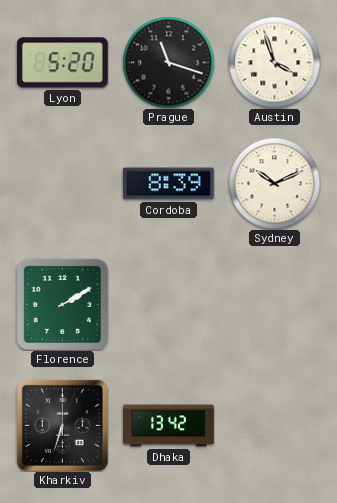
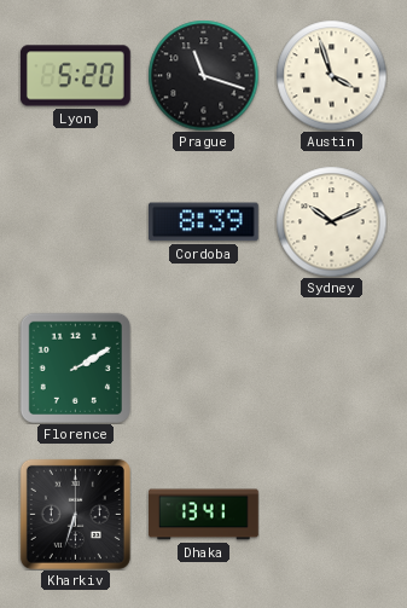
Dhaka: 13:42 -> 13:41
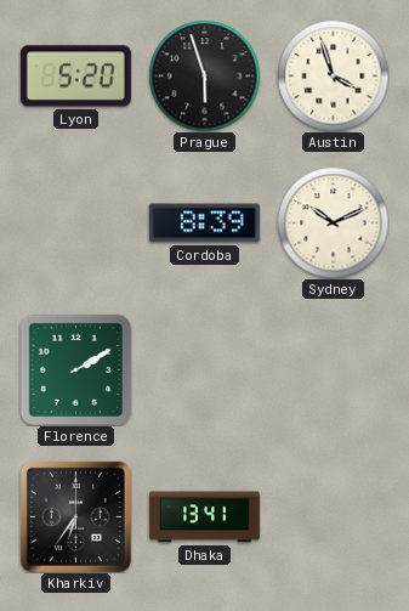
Prague: 11:18 -> 5:57
Kharkiv: 6:33 -> 6:36
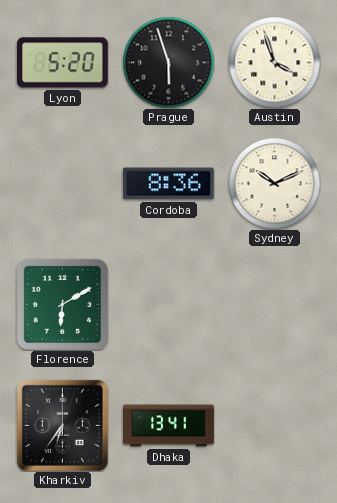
Cordoba: 8:39 -> 8:36
Florence: 2:10 -> 6:10
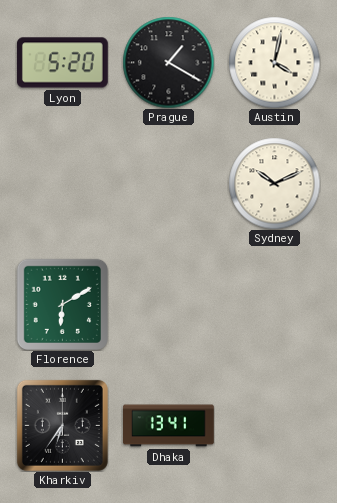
Prague: 5:57 -> 1:20
Austin: 3:57 -> 4:02
Cordoba: 8:36 -> none
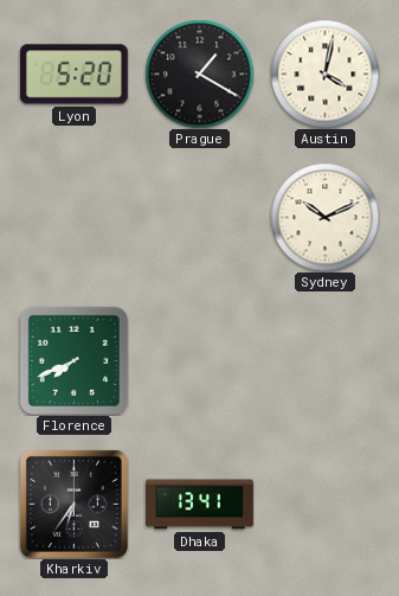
Florence: 6:10 -> 7:41
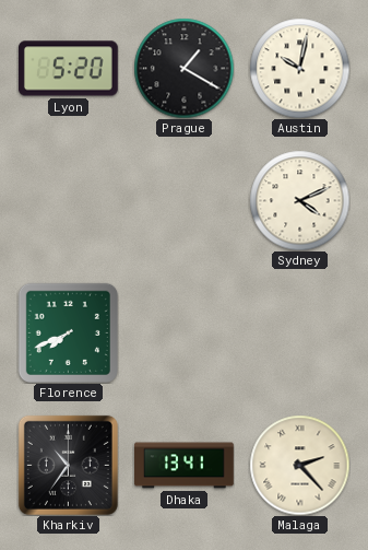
Austin: 4:02 -> 10:02
Sydney: 10:11 -> 4:11
Kharkiv: 6:36 -> 10:36
Malaga: none -> 2:23
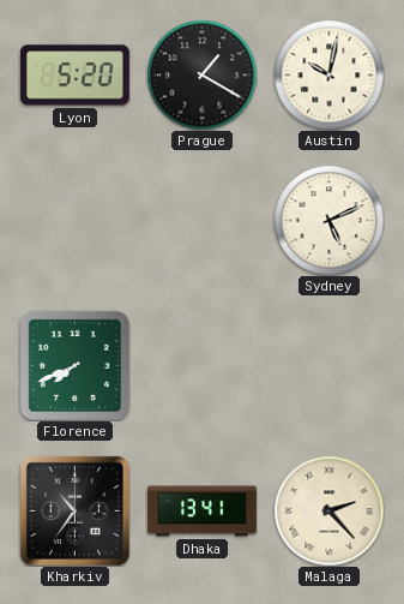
Sydney: 4:11 -> 5:11
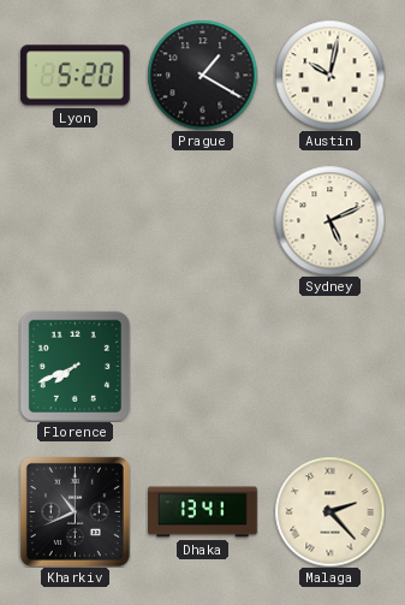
Kharkiv: 10:36 -> 10:41
